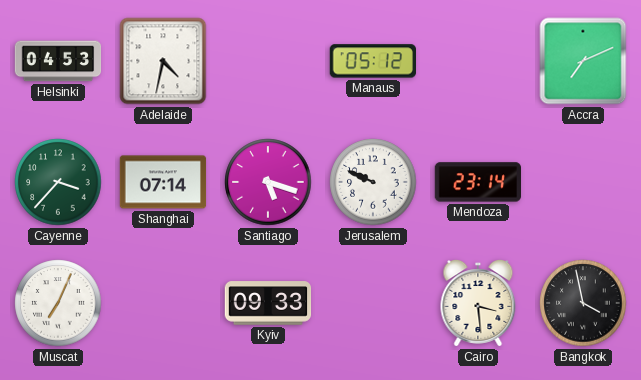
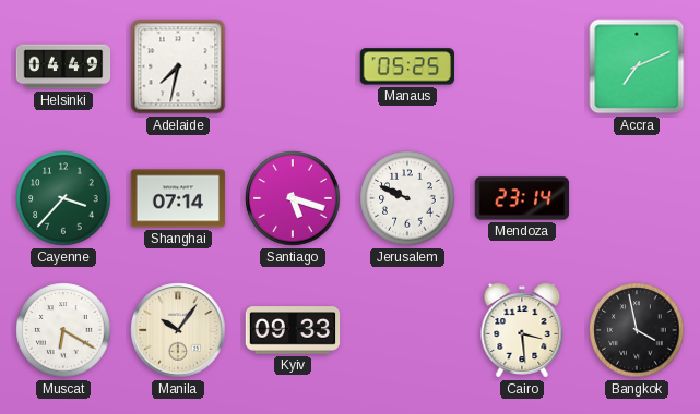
Helsinki: 04:53 -> 04:49
Adelaide: 4:32 -> 7:32
Manaus: 05:12 -> 05:25
Muscat: 7:04 -> 6:20
Manila: none -> 10:06
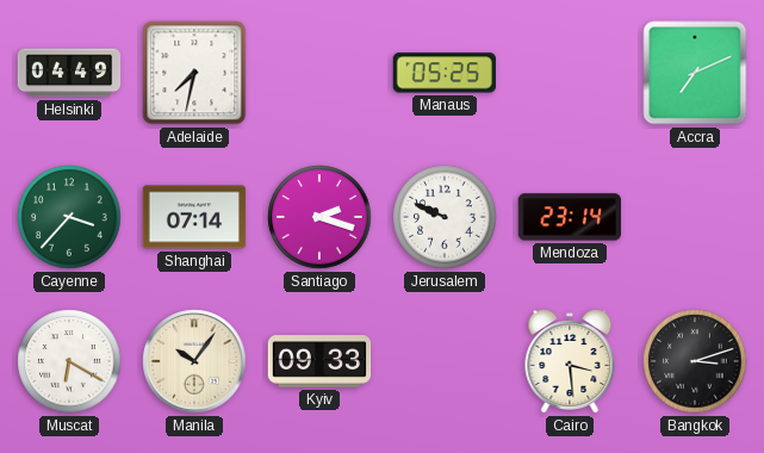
Santiago: 5:18 -> 2:18
Bangkok: 3:58 -> 3:12
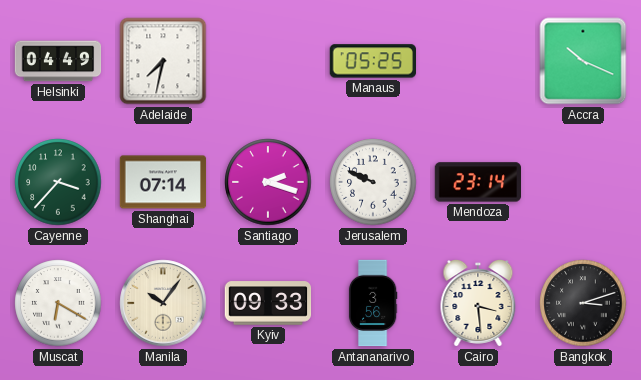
Accra: 7:11 -> 10:19
Antananarivo: none -> 3:56
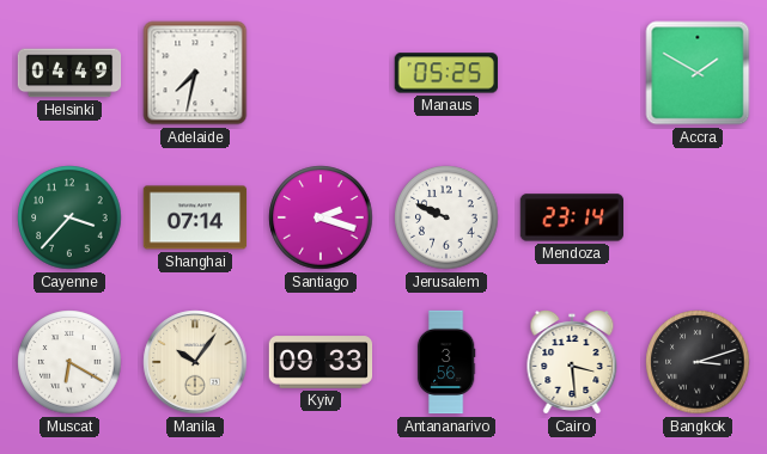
Accra: 10:19 -> 1:50
